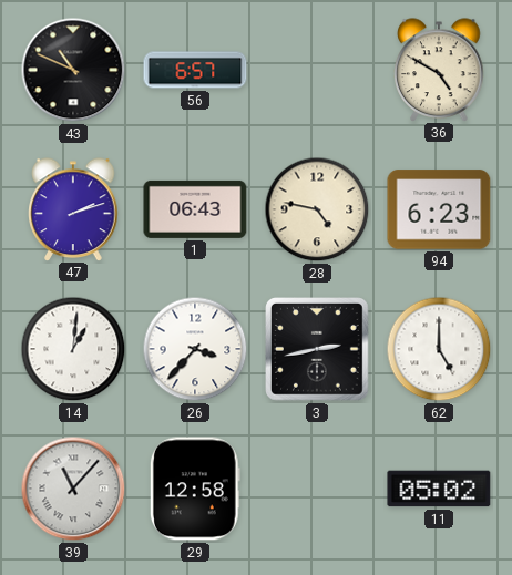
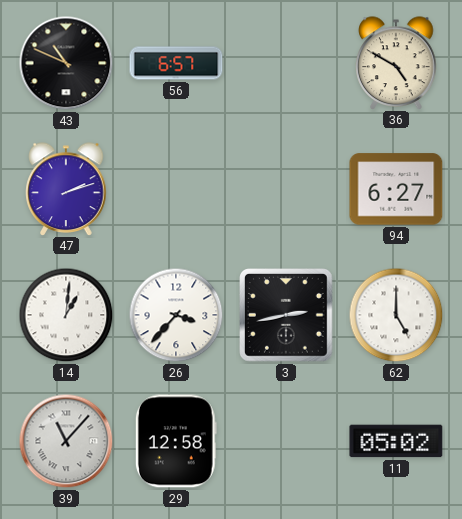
1: 06:43 -> none
28: 4:47 -> none
94: 6:23 -> 6:27
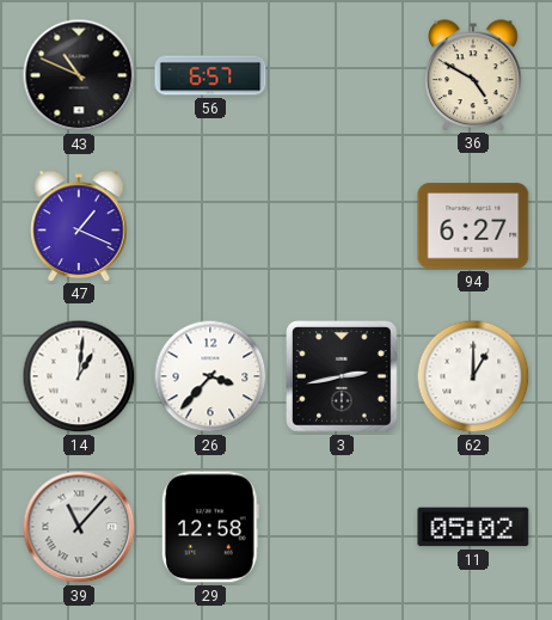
47: 2:12 -> 1:19
62: 5:00 -> 1:00
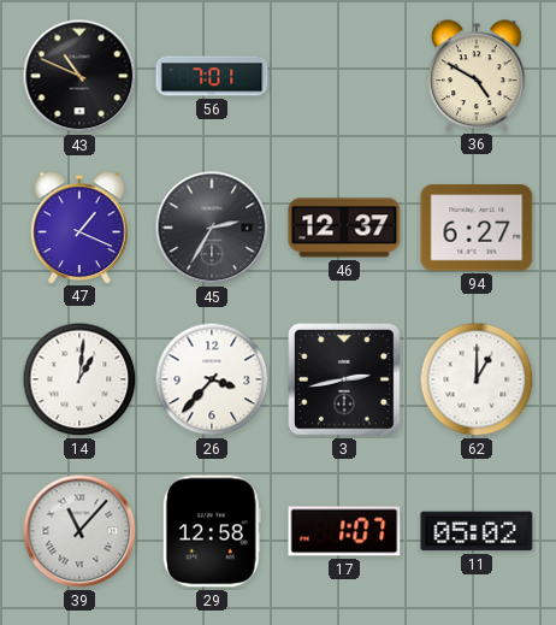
56: 6:57 -> 7:01
45: none -> 2:35
46: none -> 12:37
17: none -> 1:07
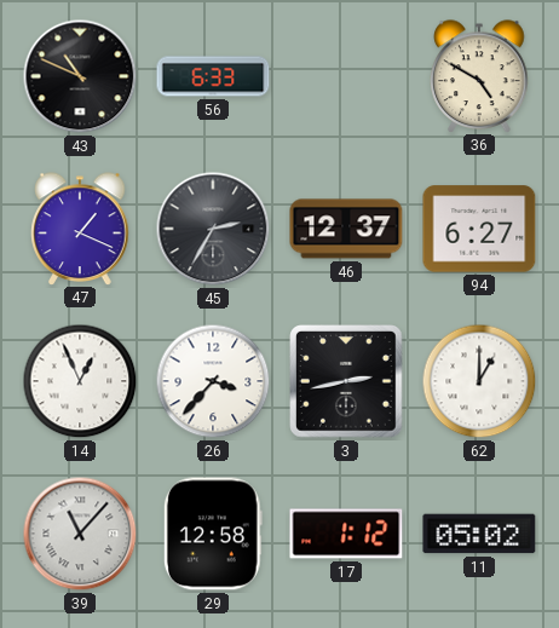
56: 7:01 -> 6:33
14: 1:01 -> 12:56
17: 1:07 -> 1:12
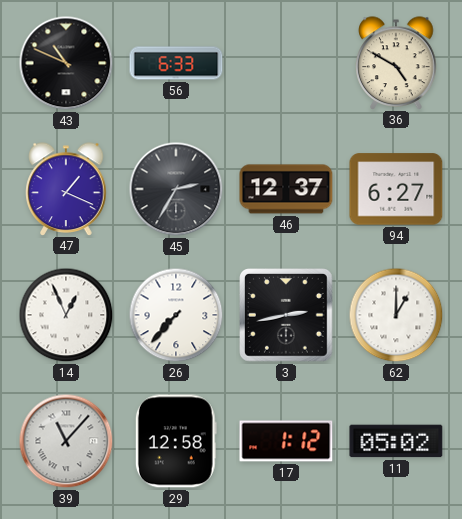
26: 3:37 -> 7:37
